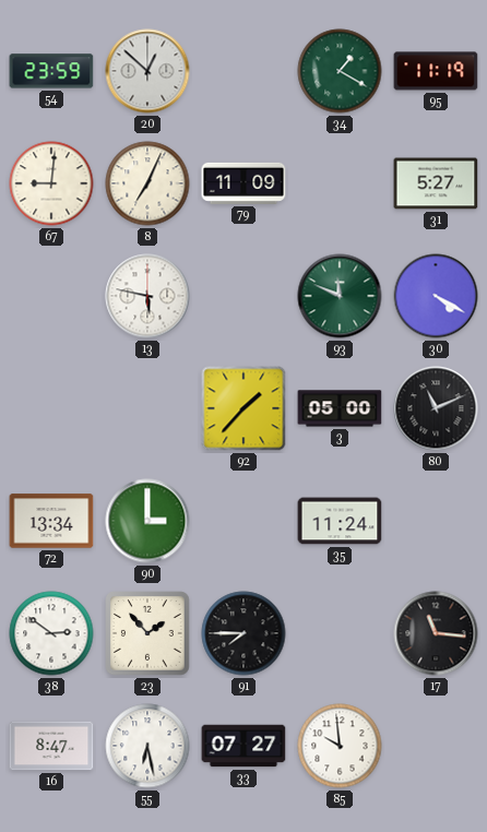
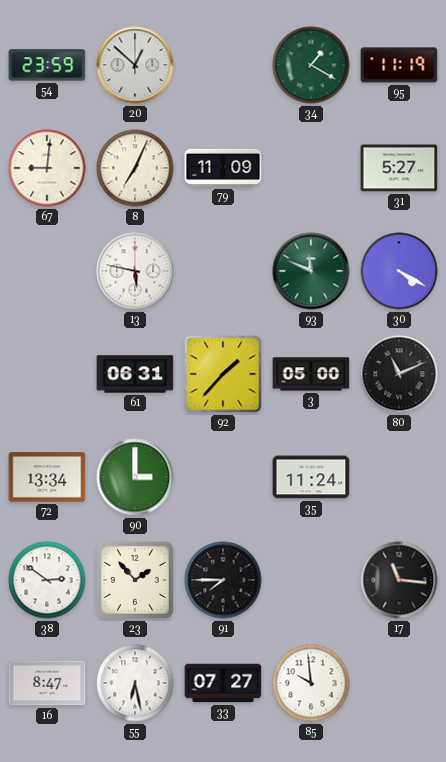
61: none -> 06:31
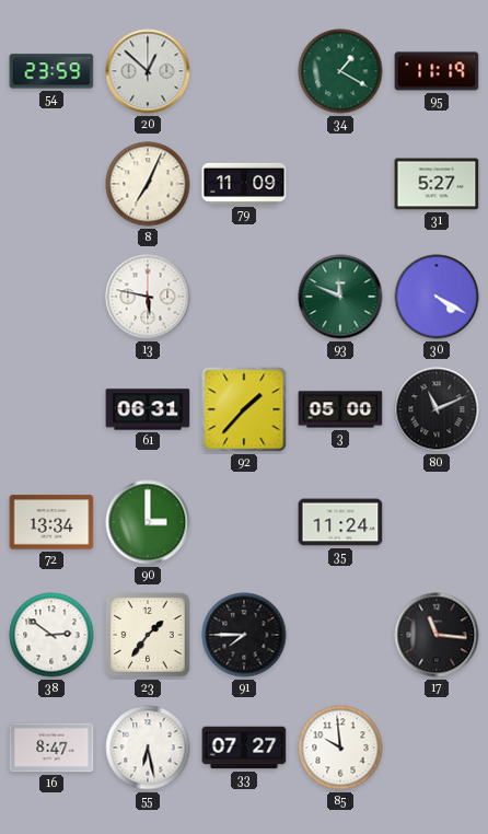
67: 9:01 -> none
23: 1:53 -> 1:36
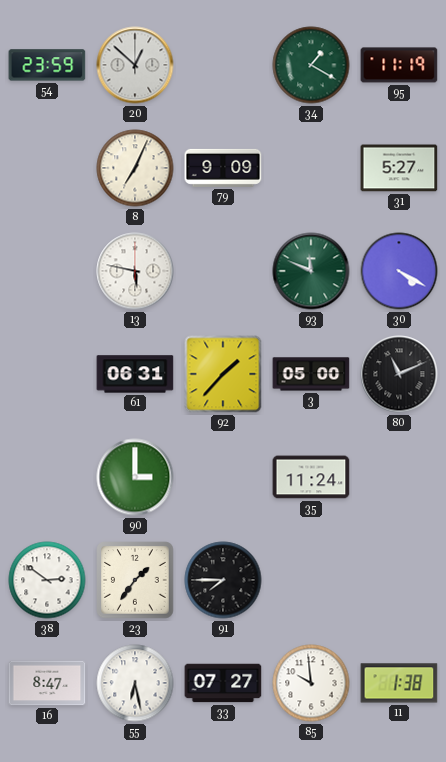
79: 11:09 -> 9:09
72: 13:34 -> none
17: 11:16 -> none
11: none -> 1:38
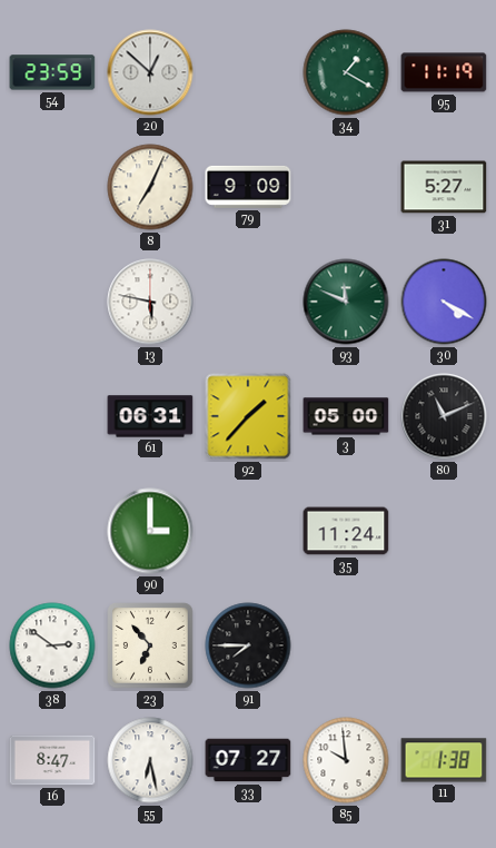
23: 1:36 -> 6:53
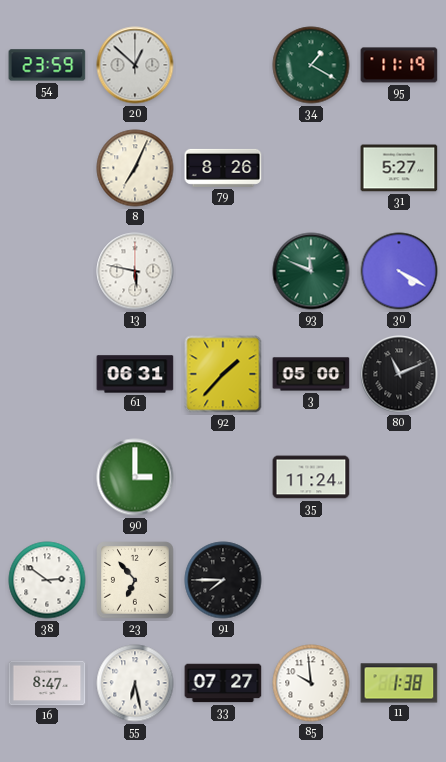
79: 9:09 -> 8:26
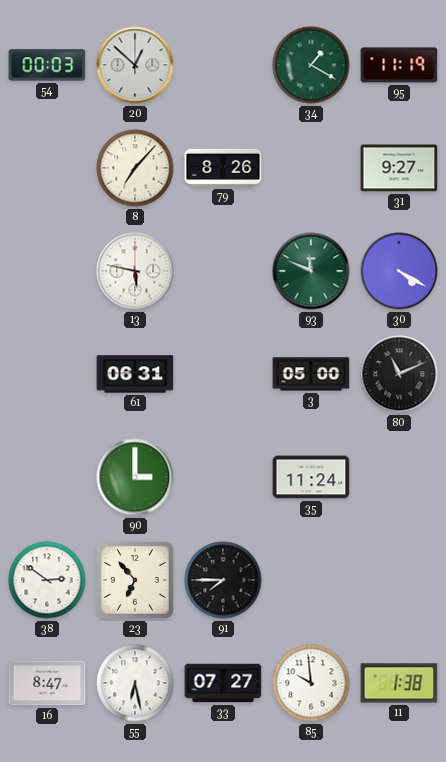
54: 23:59 -> 00:03
8: 7:04 -> 7:07
31: 5:27 -> 9:27
92: 1:37 -> none
